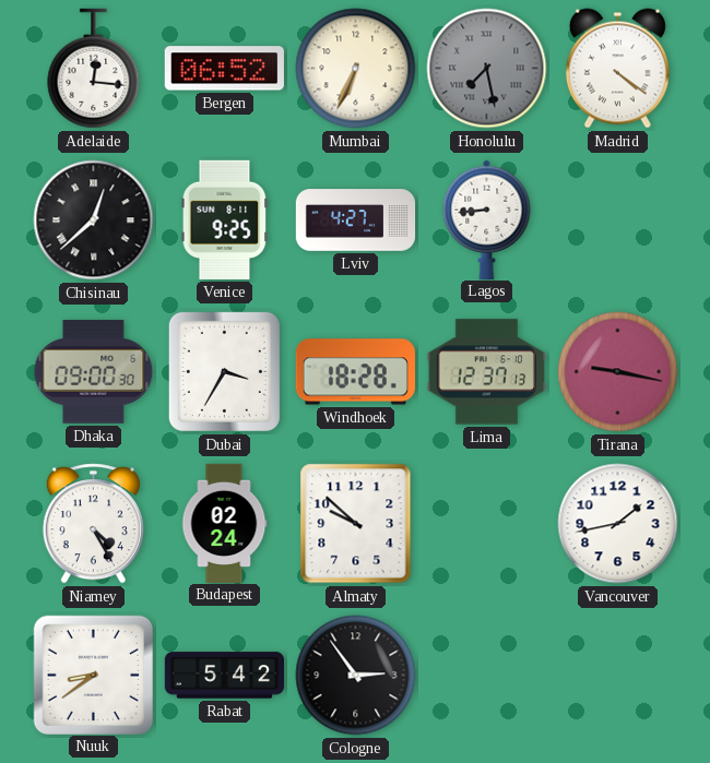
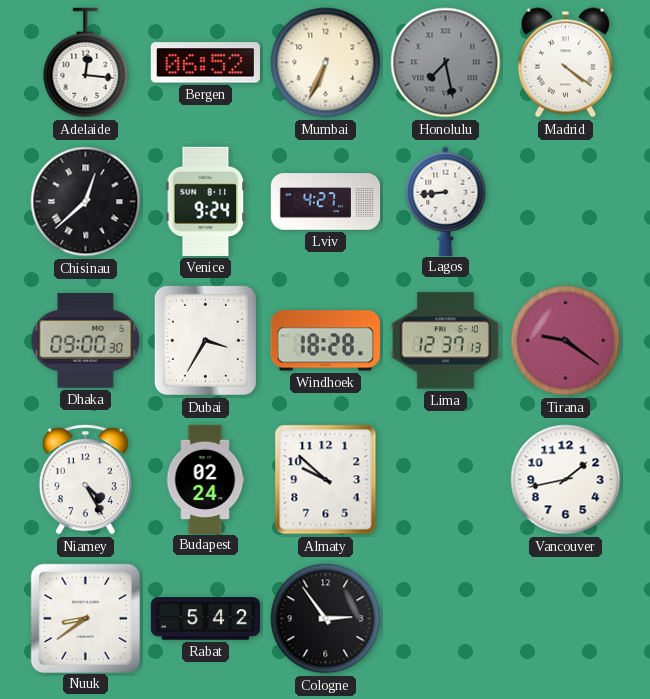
Venice: 9:25 -> 9:24
Tirana: 9:17 -> 9:21
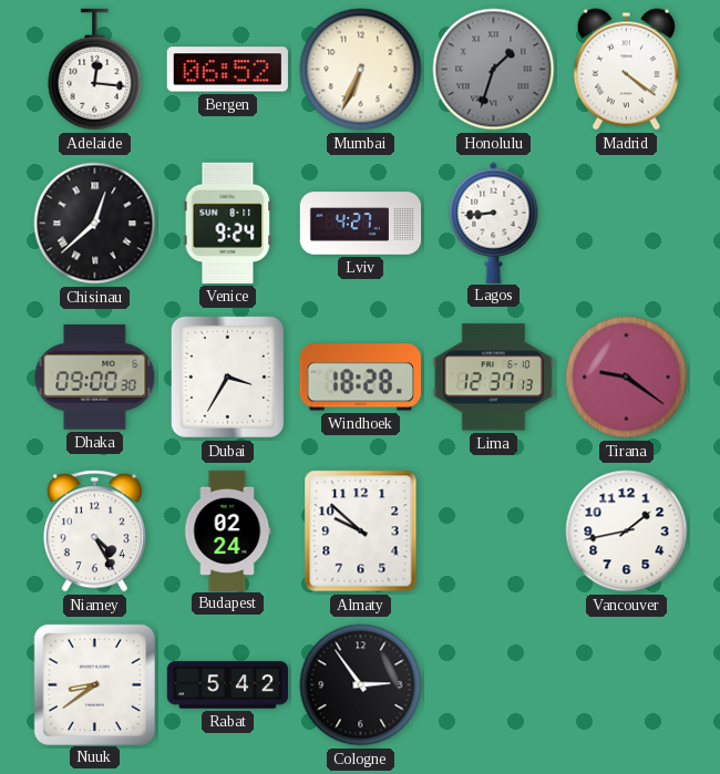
Honolulu: 7:28 -> 1:33
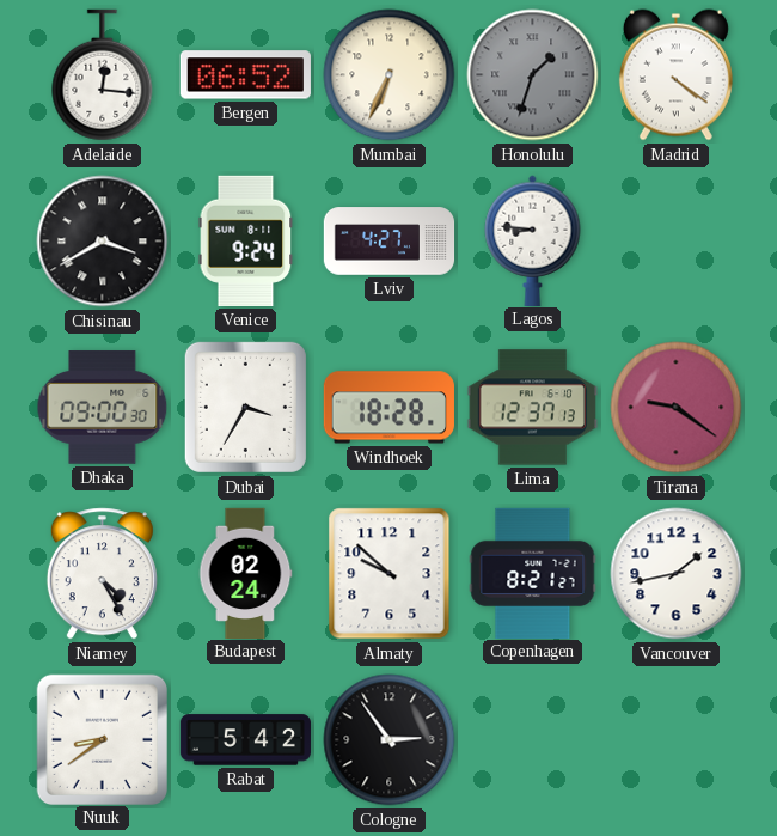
Chisinau: 12:38 -> 3:40
Lagos: 8:44 -> 8:46
Copenhagen: none -> 8:21
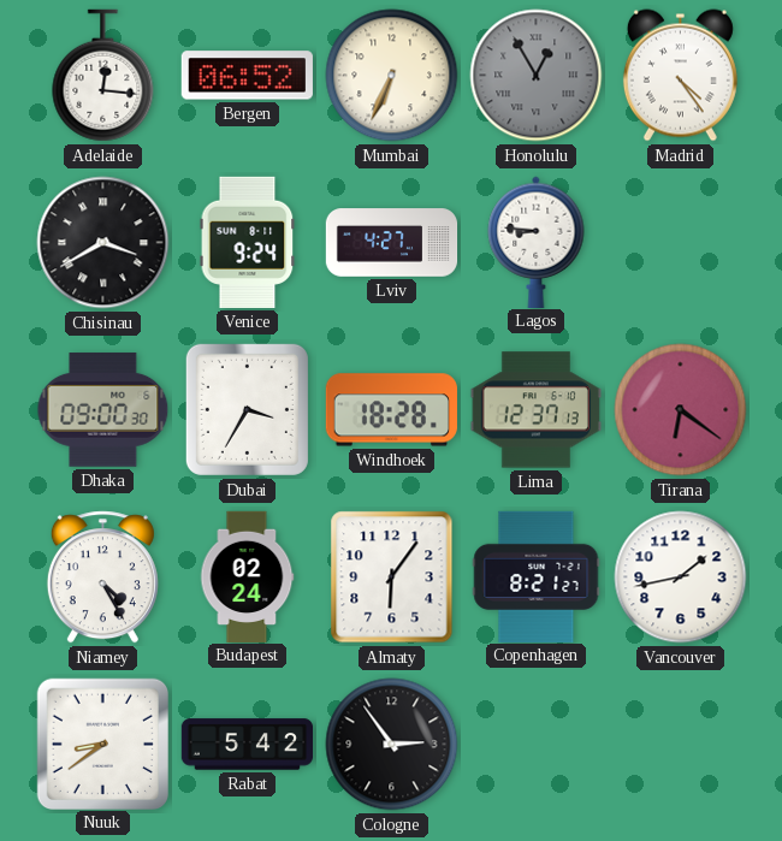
Honolulu: 1:33 -> 12:55
Madrid: 4:21 -> 4:24
Tirana: 9:21 -> 6:21
Almaty: 9:52 -> 6:06
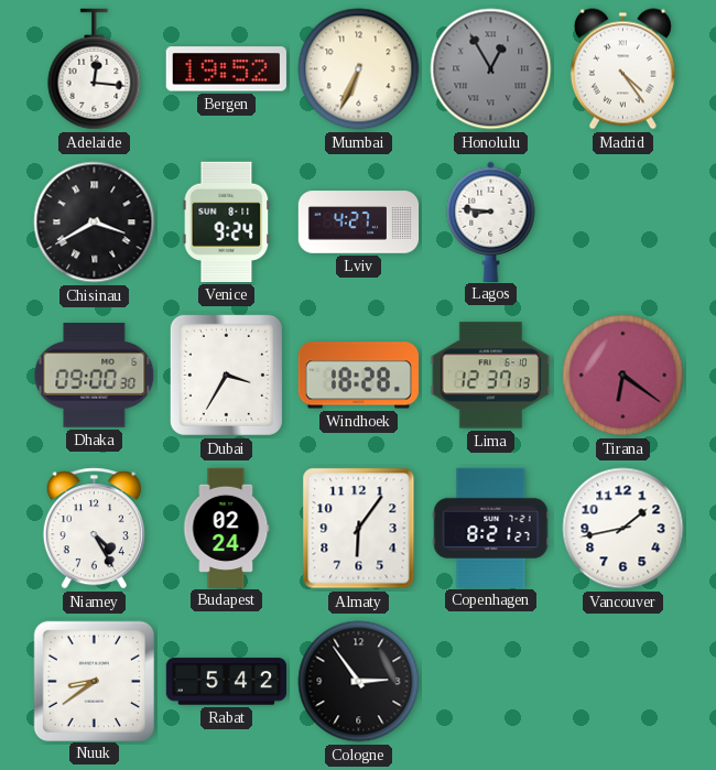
Bergen: 06:52 -> 19:52
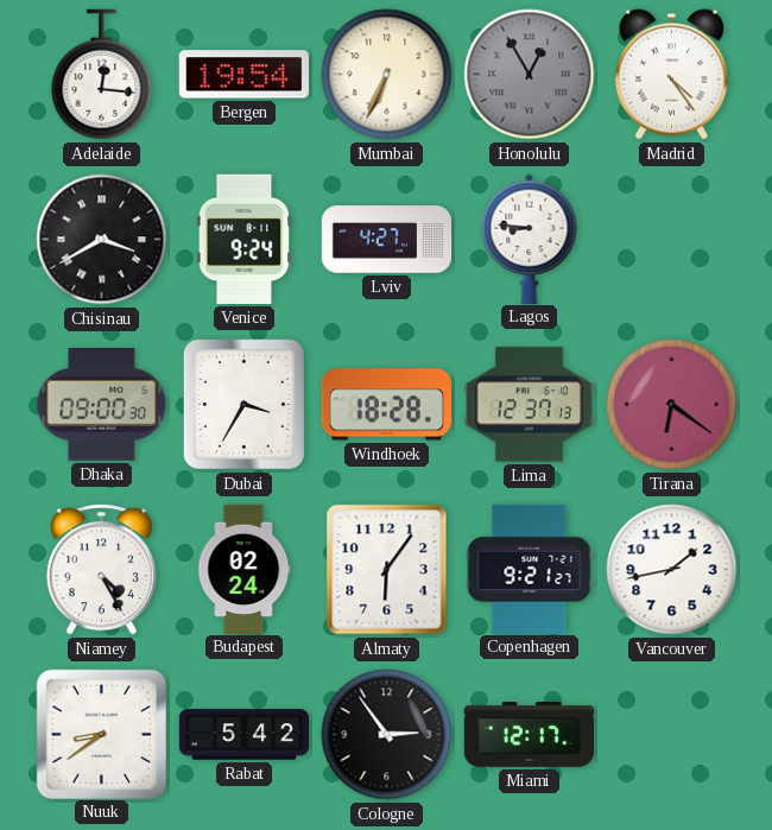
Bergen: 19:52 -> 19:54
Copenhagen: 8:21 -> 9:21
Miami: none -> 12:17
